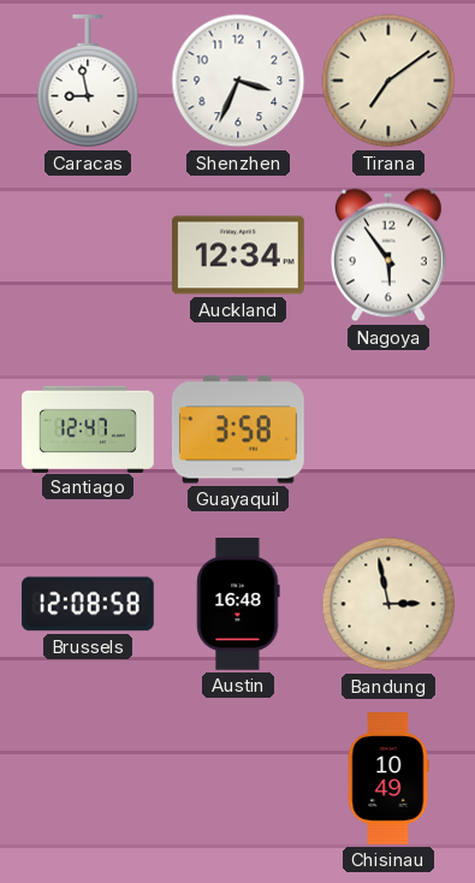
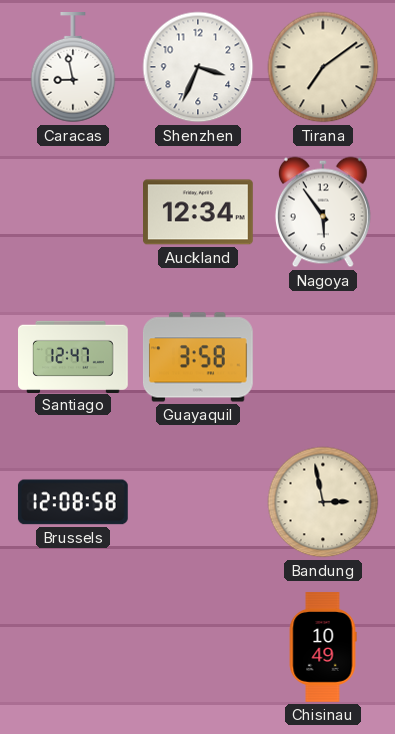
Austin: 16:48 -> none
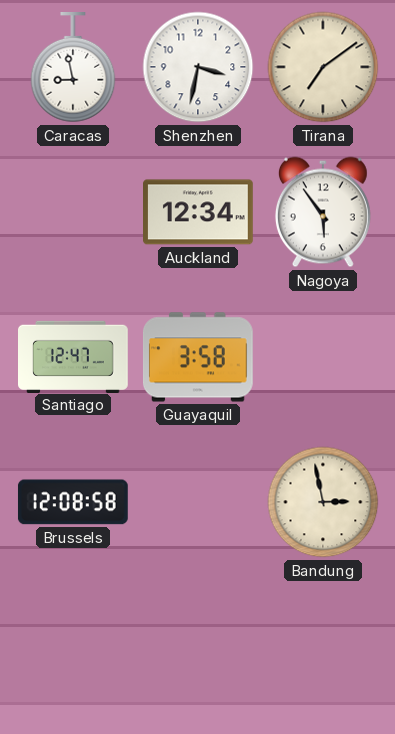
Shenzhen: 3:34 -> 3:32
Chisinau: 10:49 -> none
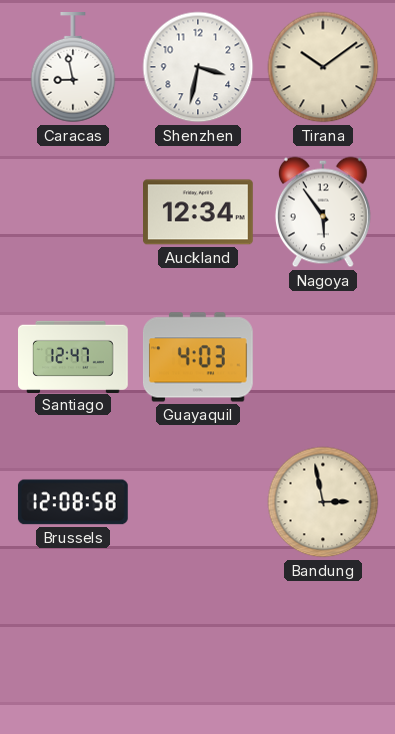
Tirana: 7:09 -> 10:09
Guayaquil: 3:58 -> 4:03
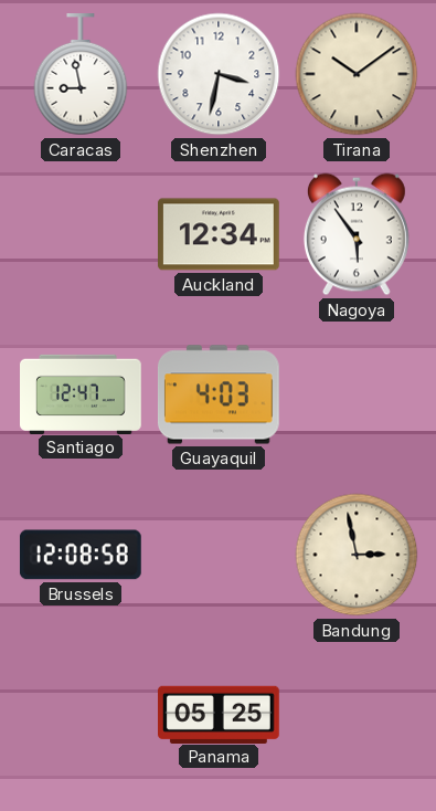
Panama: none -> 05:25
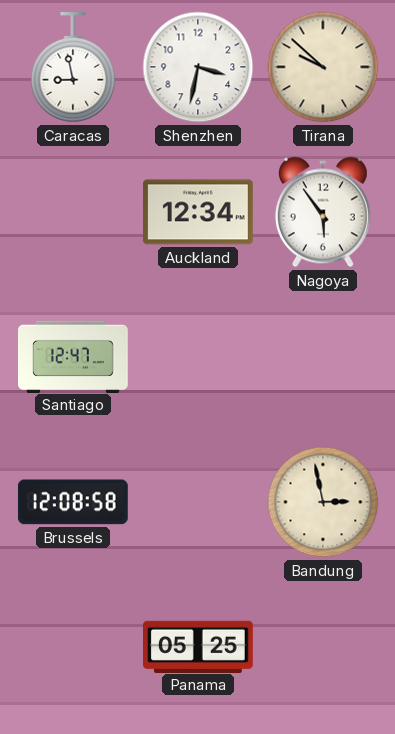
Tirana: 10:09 -> 9:52
Guayaquil: 4:03 -> none
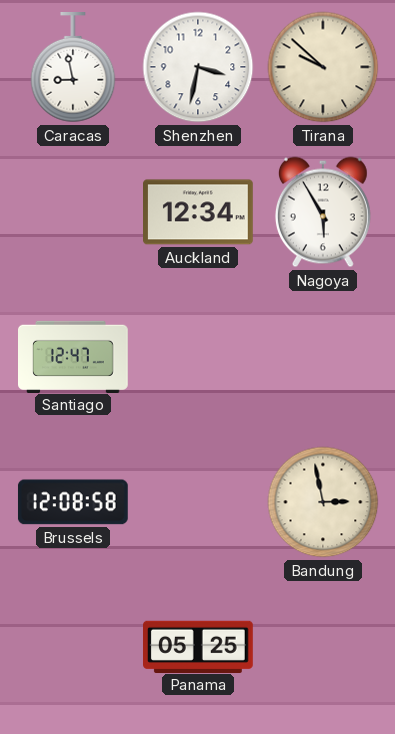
Nagoya: 5:54 -> 5:55
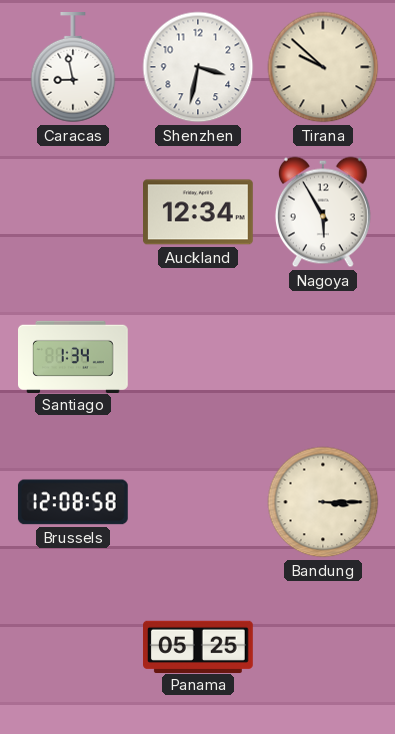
Santiago: 12:47 -> 1:34
Bandung: 2:58 -> 3:15
